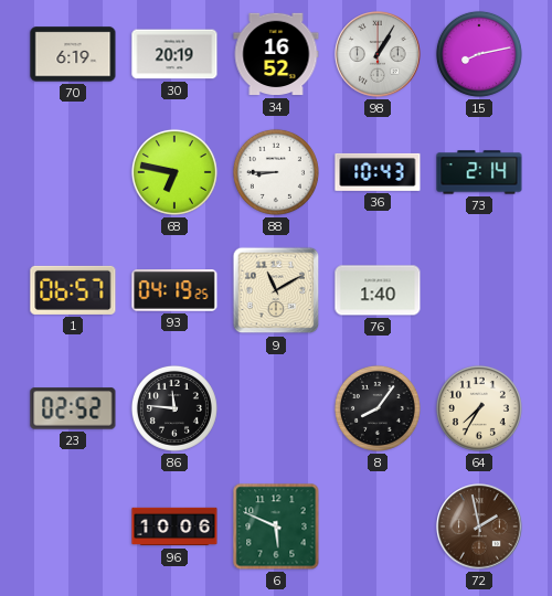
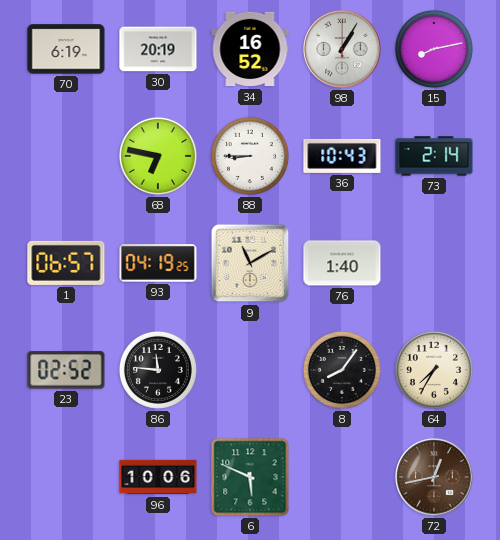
72: 1:58 -> 12:43
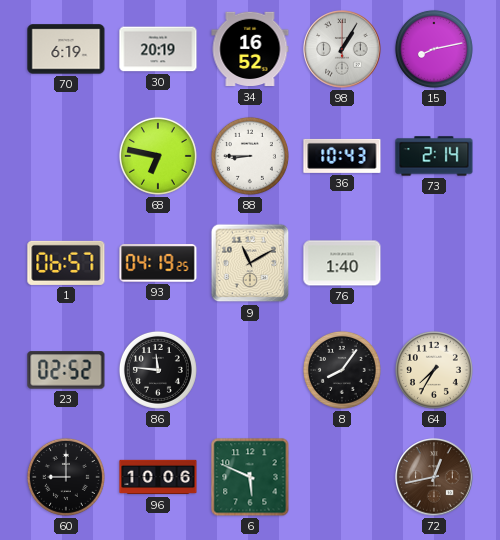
60: none -> 9:00
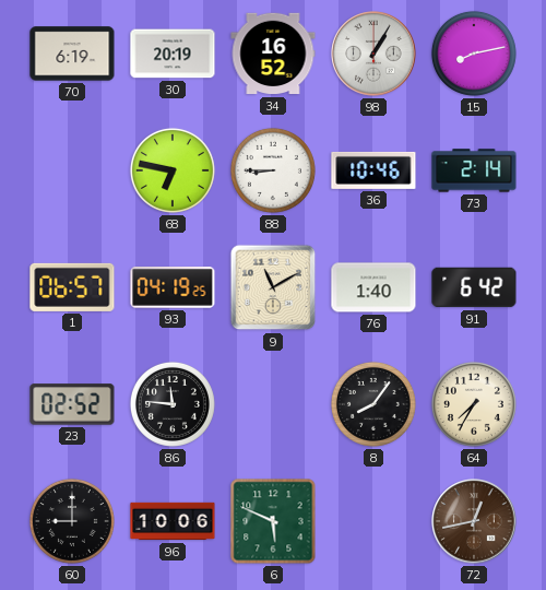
36: 10:43 -> 10:46
91: none -> 6:42
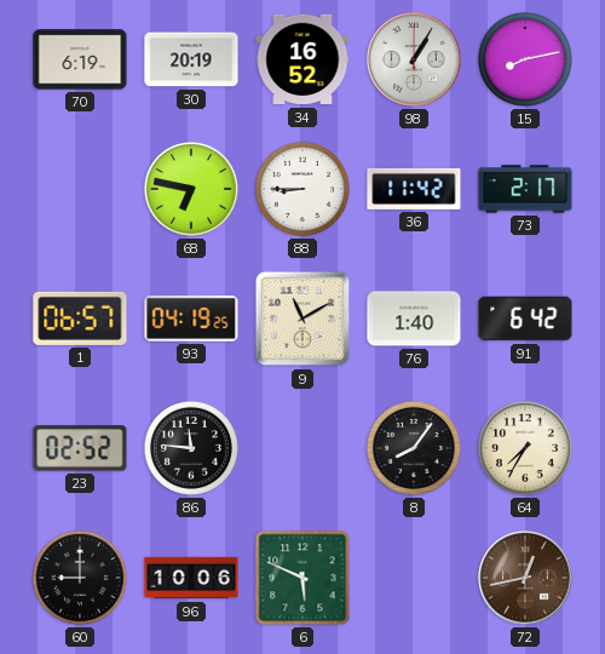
36: 10:46 -> 11:42
73: 2:14 -> 2:17
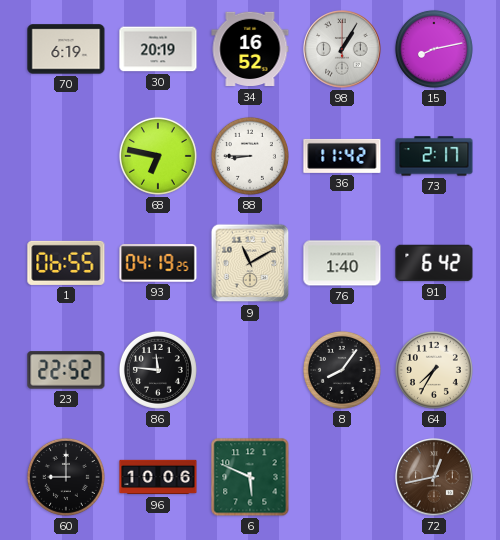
1: 06:57 -> 06:55
23: 02:52 -> 22:52
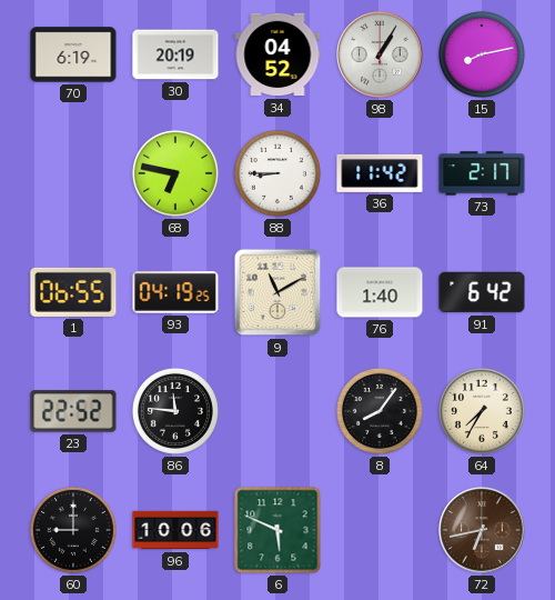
34: 16:52 -> 04:52
72: 12:43 -> 6:43
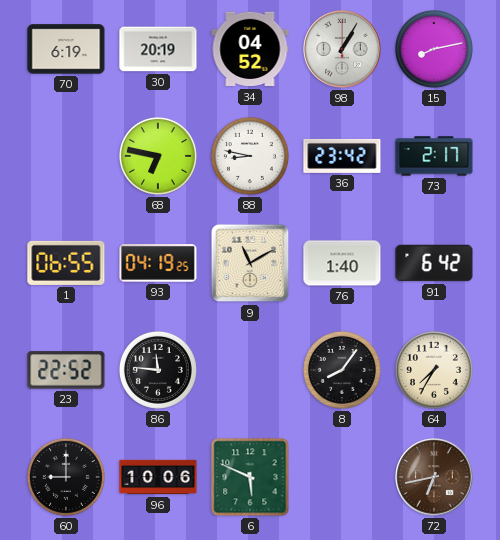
88: 8:45 -> 8:47
36: 11:42 -> 23:42
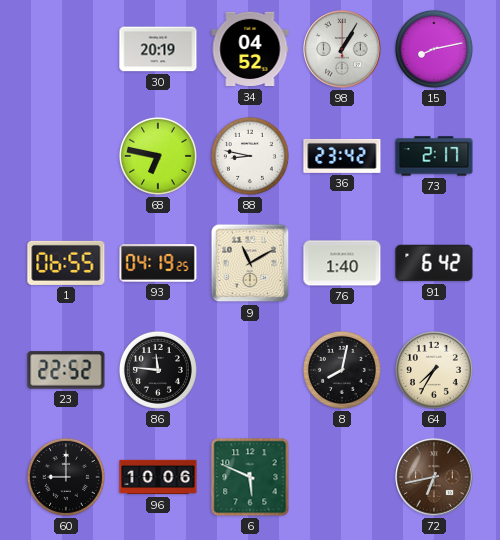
70: 6:19 -> none
8: 8:06 -> 8:02
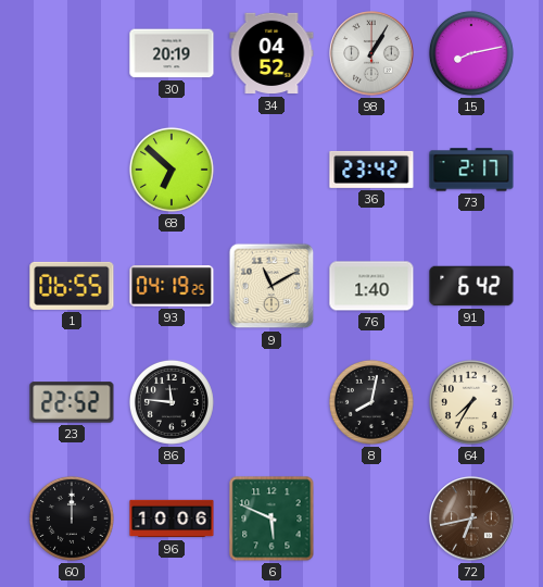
68: 6:47 -> 6:52
88: 8:47 -> none
60: 9:00 -> 12:00
